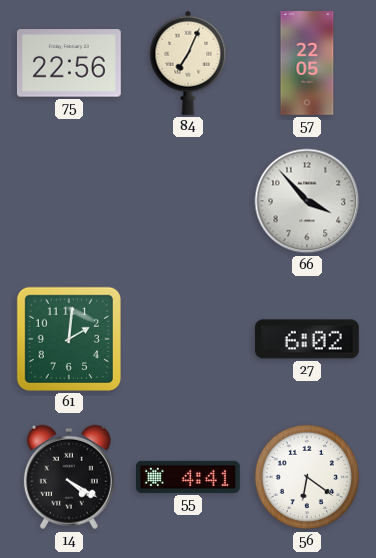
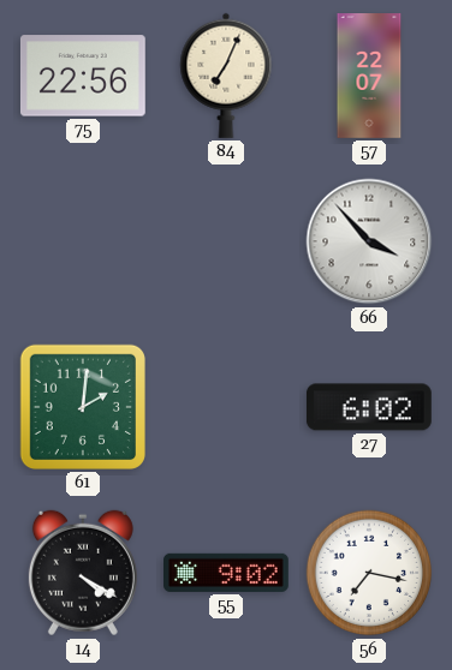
57: 22:05 -> 22:07
55: 4:41 -> 9:02
56: 6:21 -> 7:17
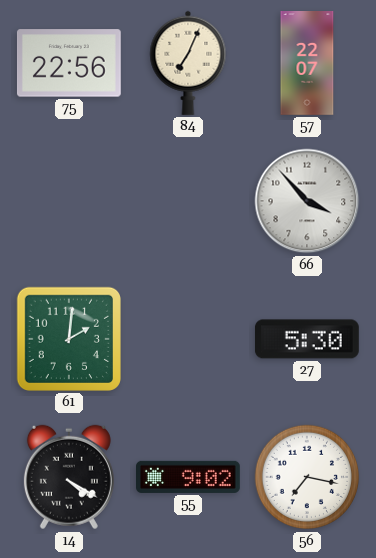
27: 6:02 -> 5:30
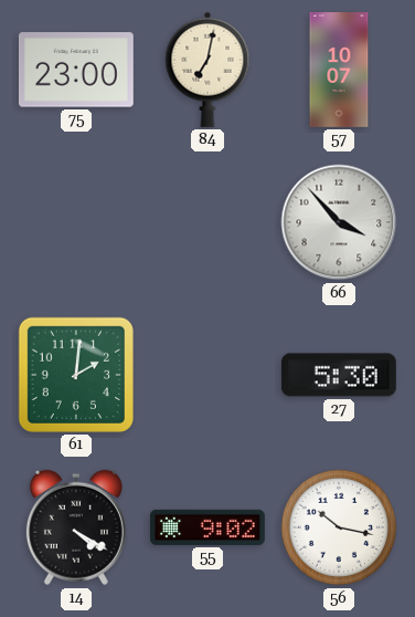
75: 22:56 -> 23:00
84: 7:04 -> 7:02
57: 22:07 -> 10:07
56: 7:17 -> 10:17
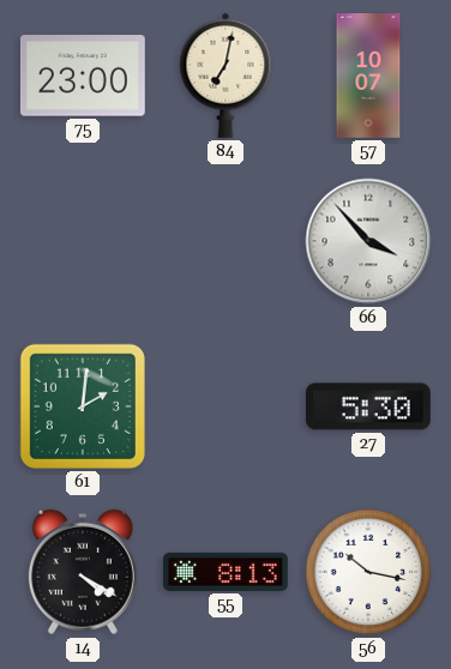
55: 9:02 -> 8:13
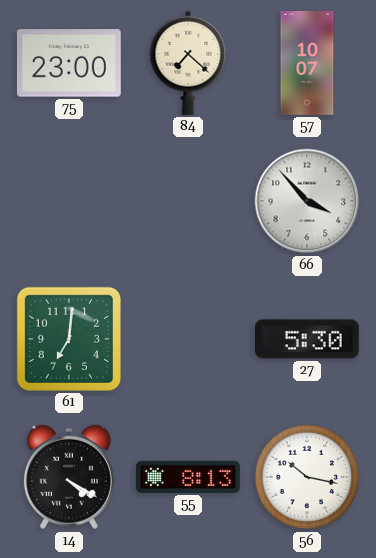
84: 7:02 -> 7:22
61: 2:01 -> 7:01
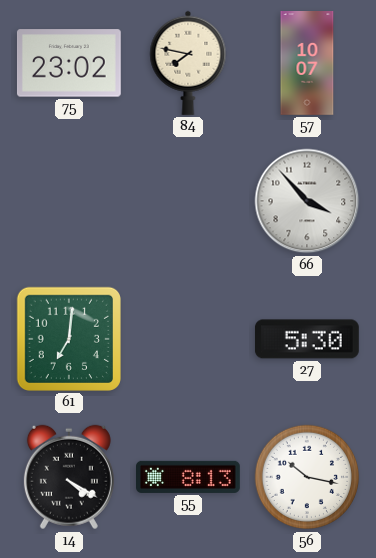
75: 23:00 -> 23:02
84: 7:22 -> 7:47
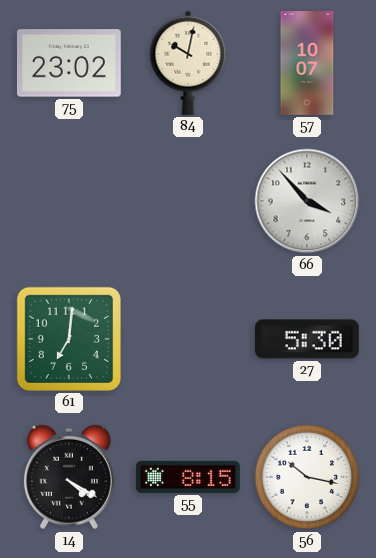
84: 7:47 -> 10:02
55: 8:13 -> 8:15
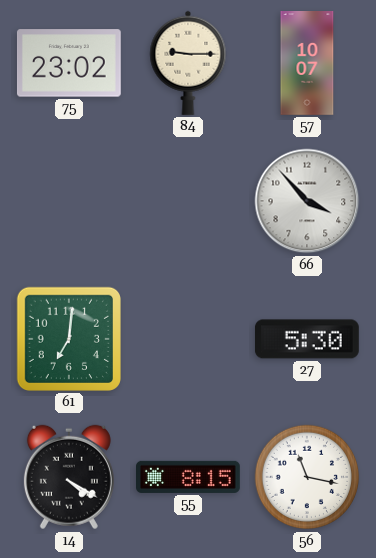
84: 10:02 -> 9:15
56: 10:17 -> 11:17
